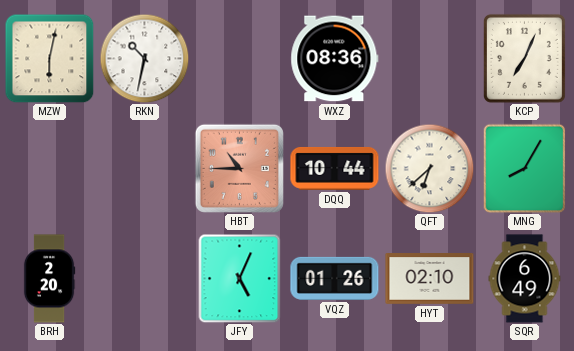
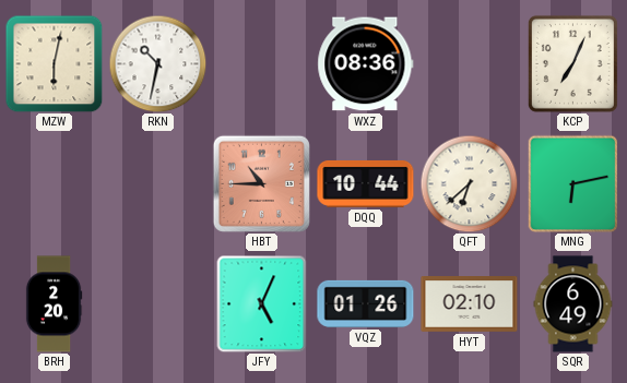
MNG: 8:05 -> 6:13
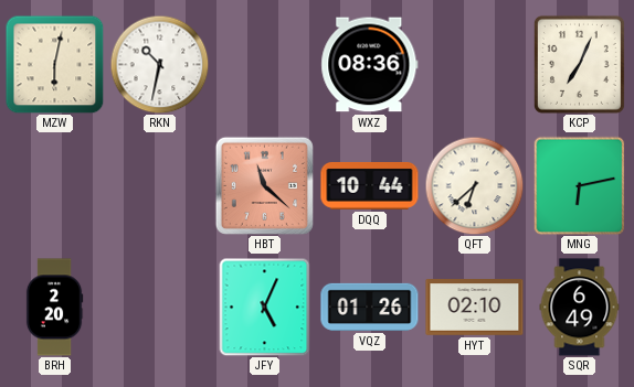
HBT: 10:45 -> 11:22
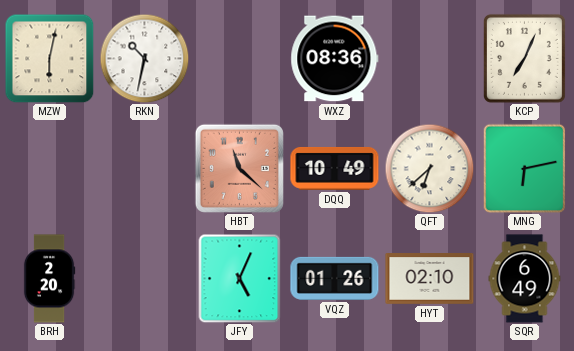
DQQ: 10:44 -> 10:49
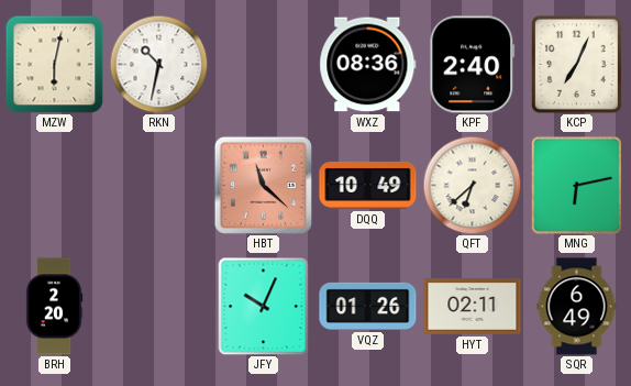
KPF: none -> 2:40
JFY: 5:04 -> 10:04
HYT: 02:10 -> 02:11
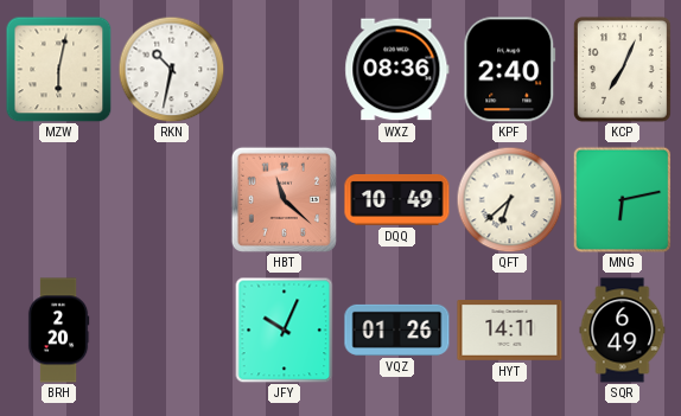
HYT: 02:11 -> 14:11
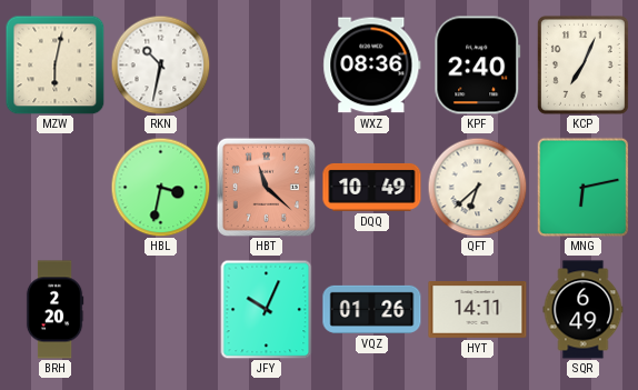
HBL: none -> 3:32
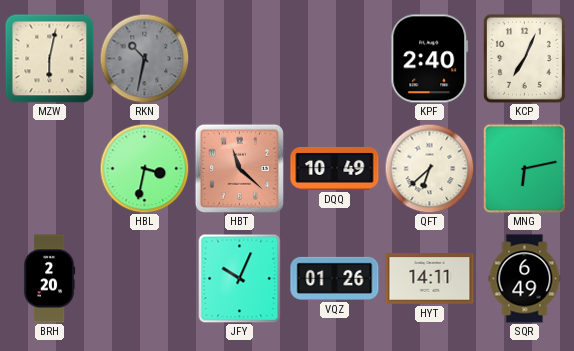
RKN dial: white -> grey
WXZ: 08:36 -> none
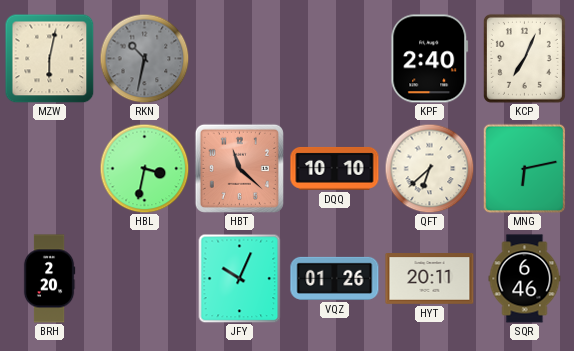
DQQ: 10:49 -> 10:10
HYT: 14:11 -> 20:11
SQR: 6:49 -> 6:46
